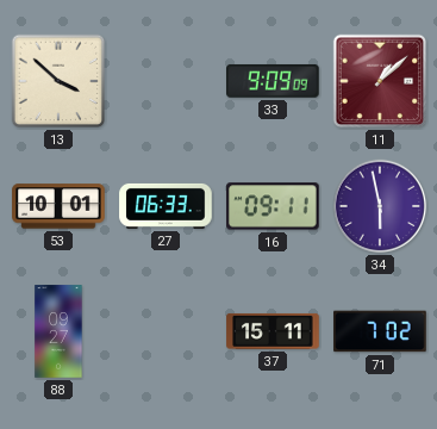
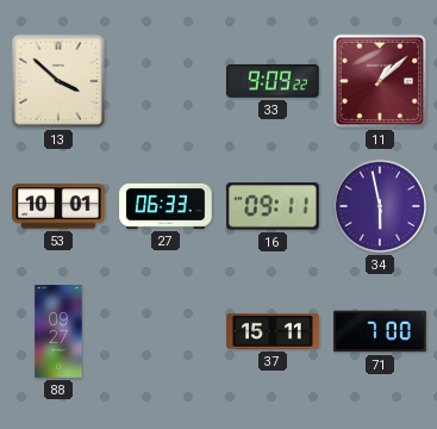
33: 9:09:09 -> 9:09:22
71: 7:02 -> 7:00
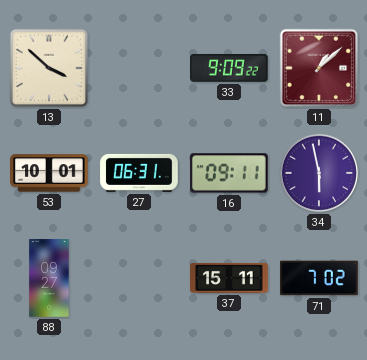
27: 06:33 -> 06:31
71: 7:00 -> 7:02
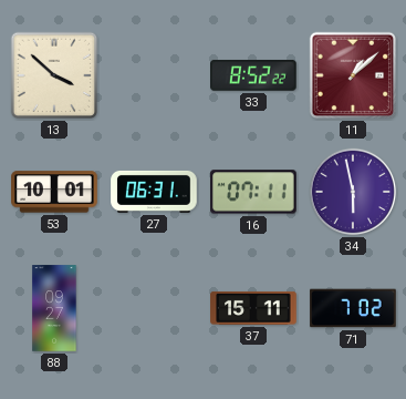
33: 9:09 -> 8:52
16: 09:11 -> 07:11
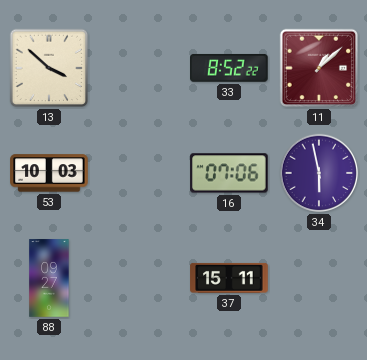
53: 10:01 -> 10:03
27: 06:31 -> none
16: 07:11 -> 07:06
71: 7:02 -> none
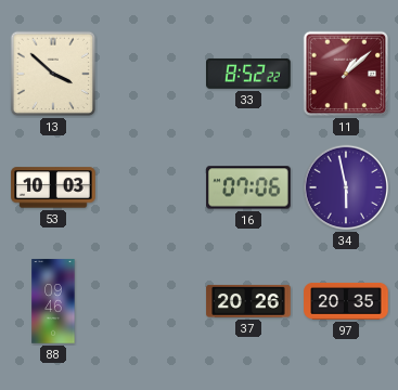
88: 09:27 -> 09:46
37: 15:11 -> 20:26
97: none -> 20:35
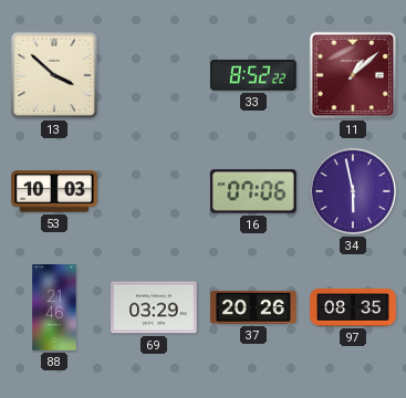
88: 09:46 -> 21:46
69: none -> 03:29
97: 20:35 -> 08:35
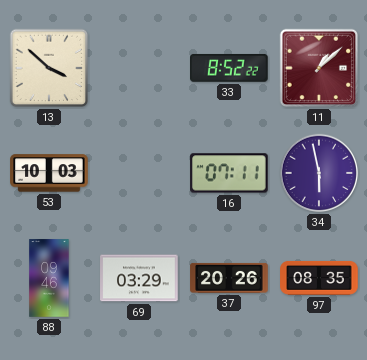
16: 07:06 -> 07:11
88: 21:46 -> 09:46
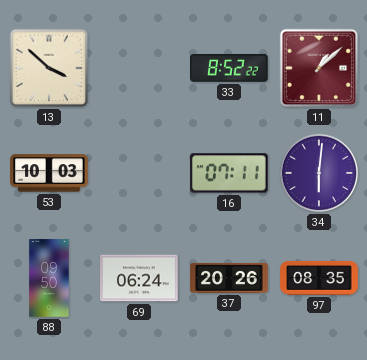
34: 5:58 -> 6:01
88: 09:46 -> 09:50
69: 03:29 -> 06:24
